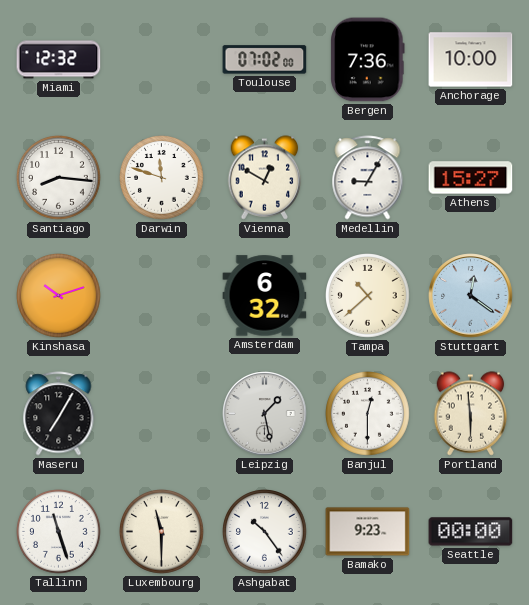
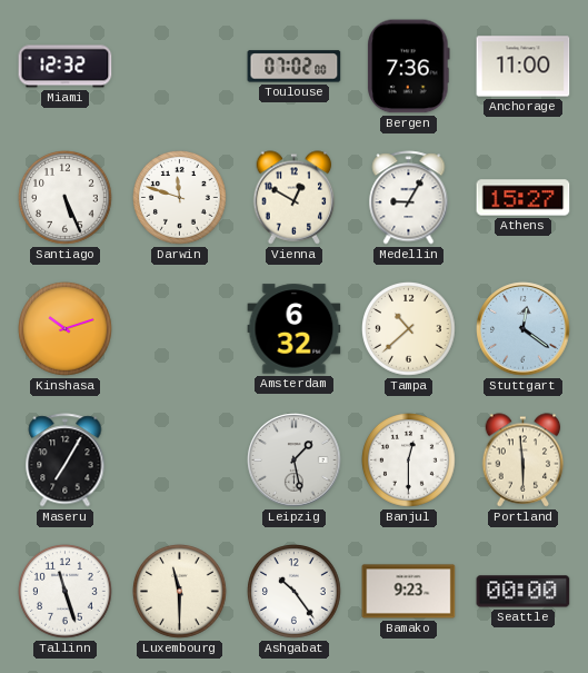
Anchorage: 10:00 -> 11:00
Santiago: 8:16 -> 5:26
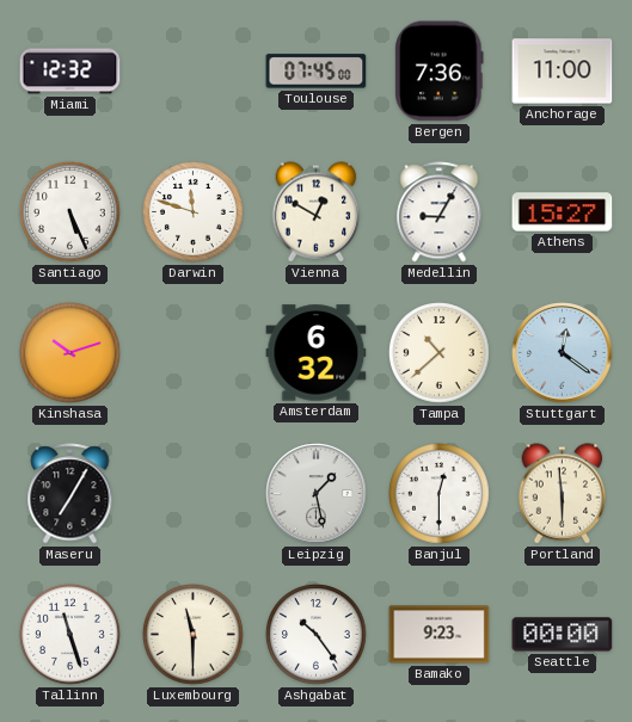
Toulouse: 07:02 -> 07:45
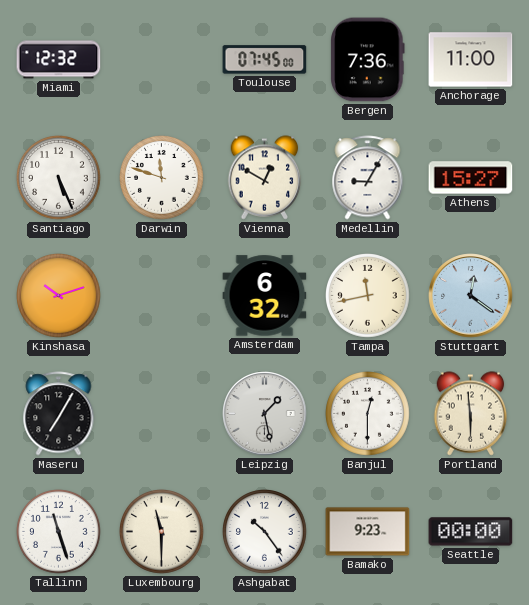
Tampa: 10:38 -> 11:43
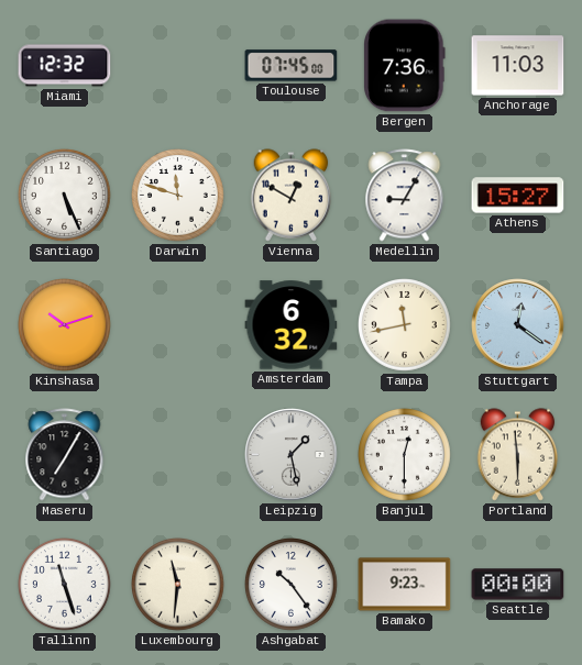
Anchorage: 11:00 -> 11:03
Luxembourg: 11:30 -> 11:31
